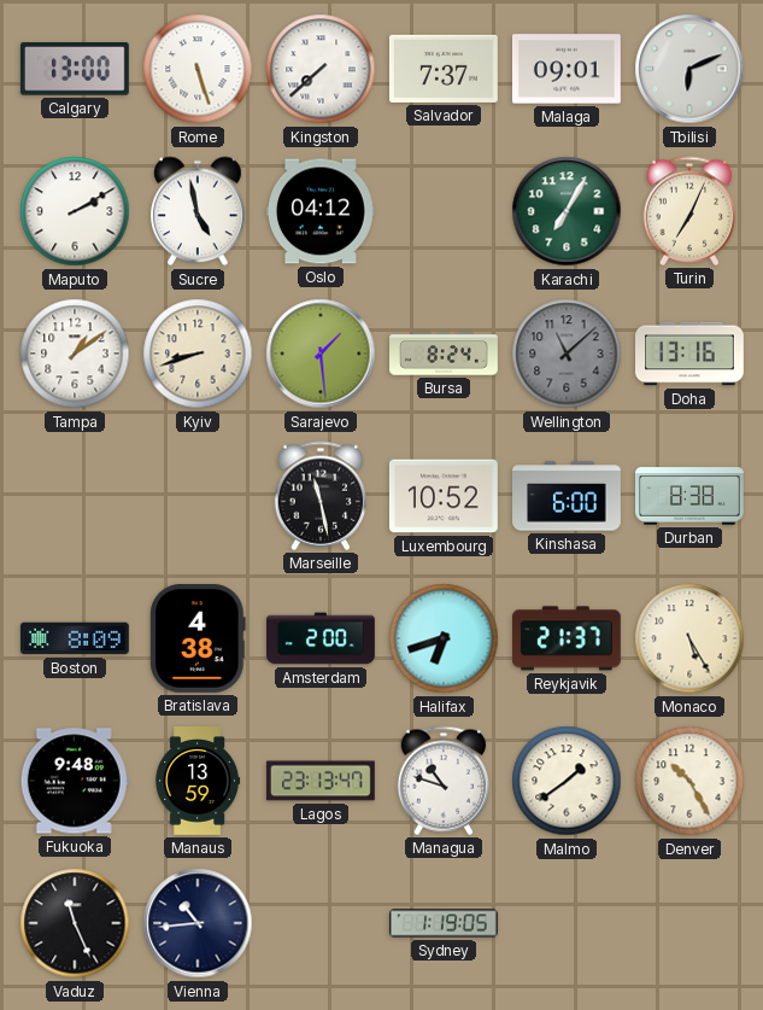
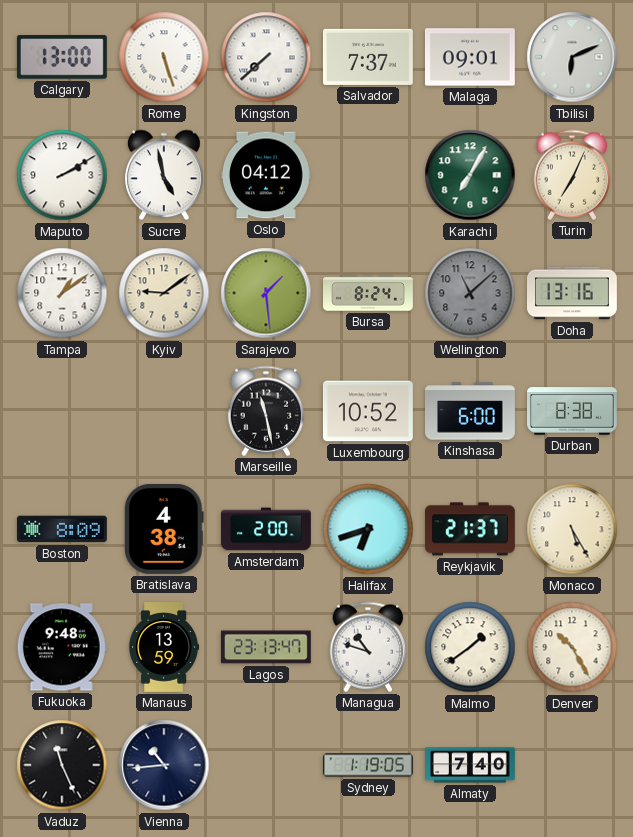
Kyiv: 8:42 -> 9:09
Almaty: none -> 7:40
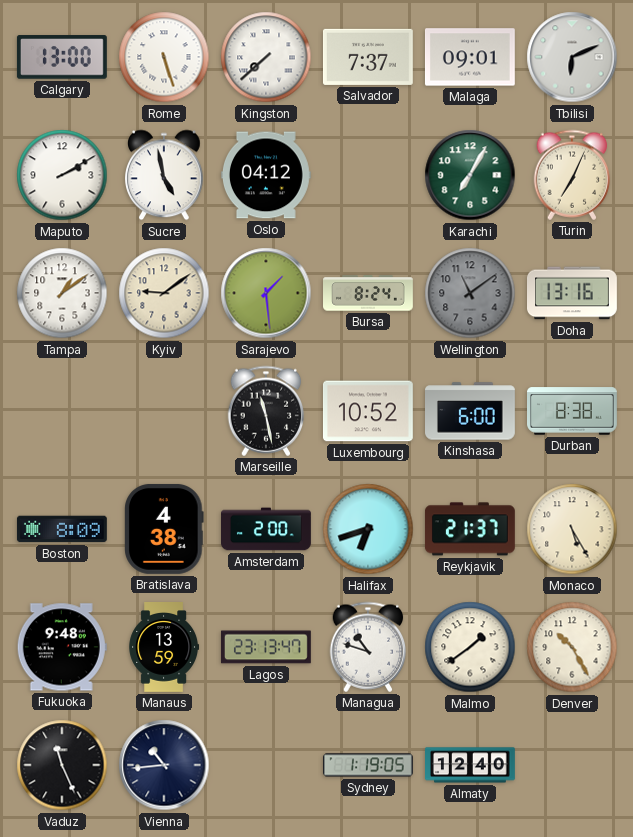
Wellington: 11:08 -> 11:09
Almaty: 7:40 -> 12:40
